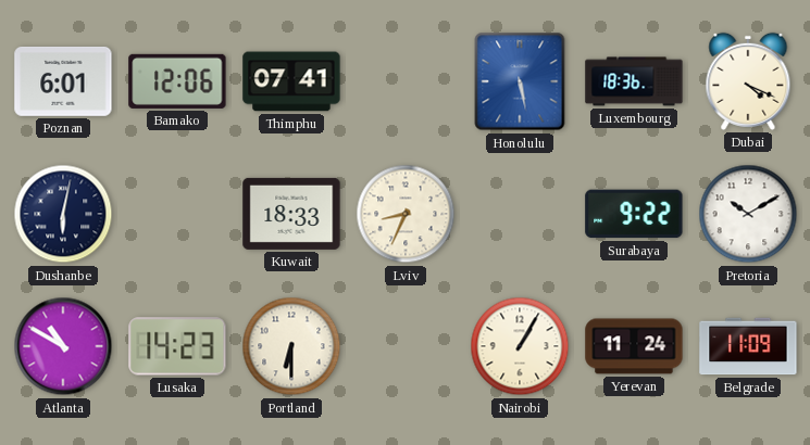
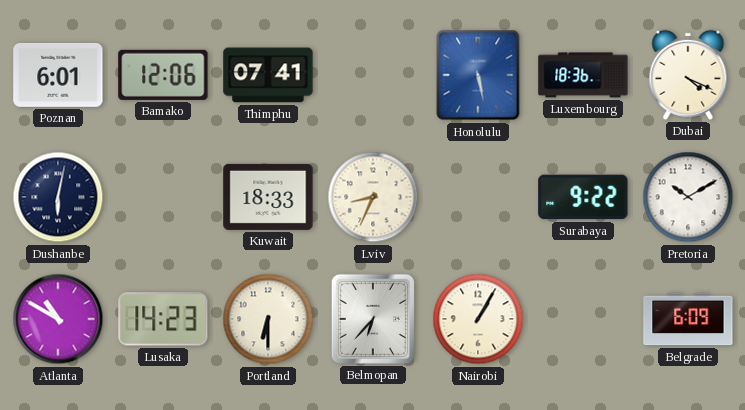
Belmopan: none -> 6:37
Yerevan: 11:24 -> none
Belgrade: 11:09 -> 6:09
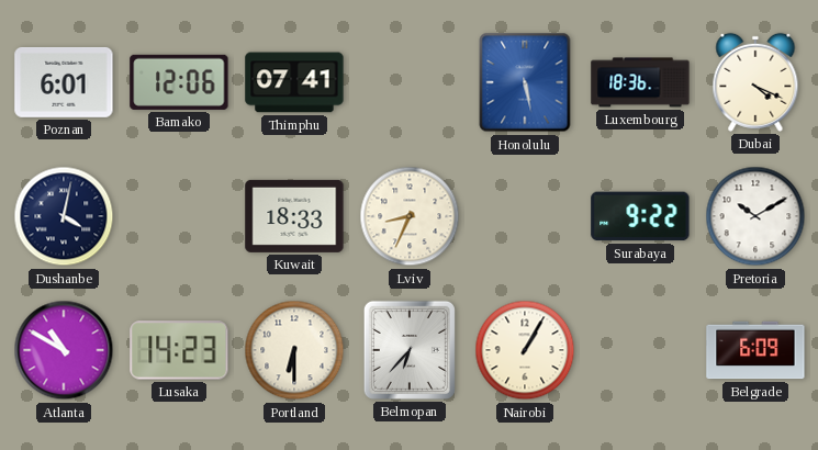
Dushanbe: 6:02 -> 4:02
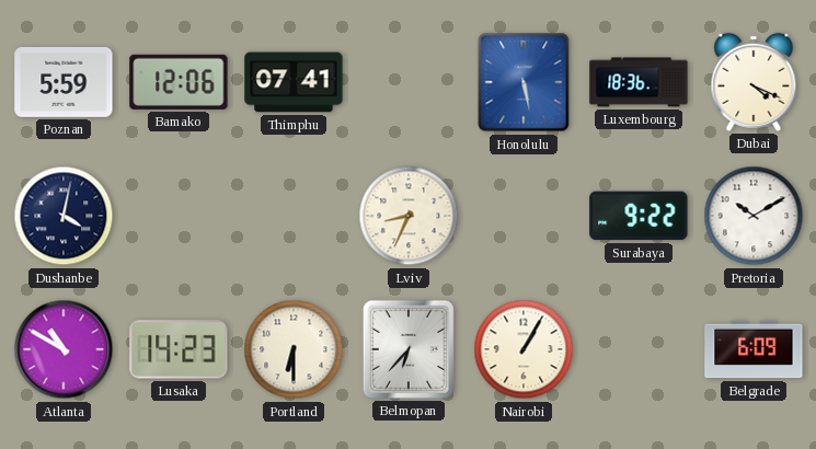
Poznan: 6:01 -> 5:59
Kuwait: 18:33 -> none
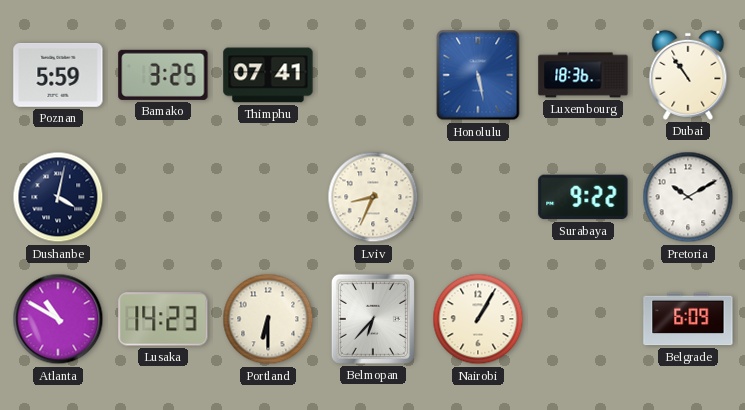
Bamako: 12:06 -> 3:25
Dubai: 4:19 -> 10:54
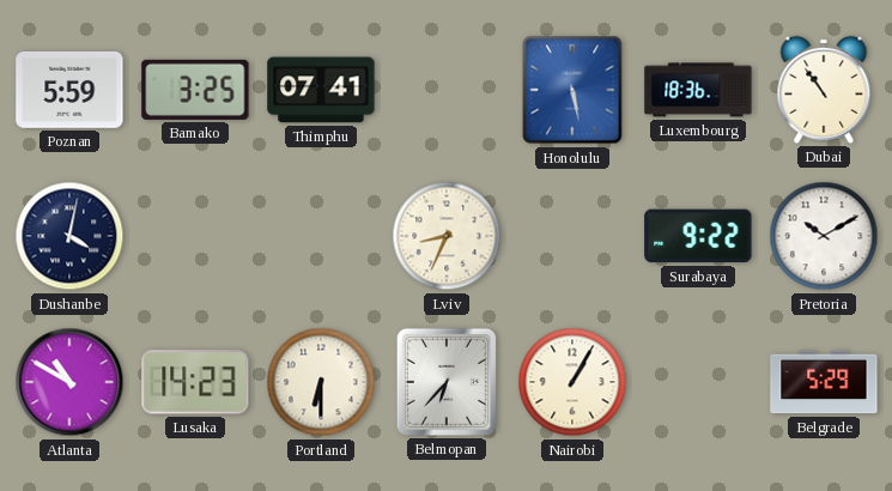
Belgrade: 6:09 -> 5:29
